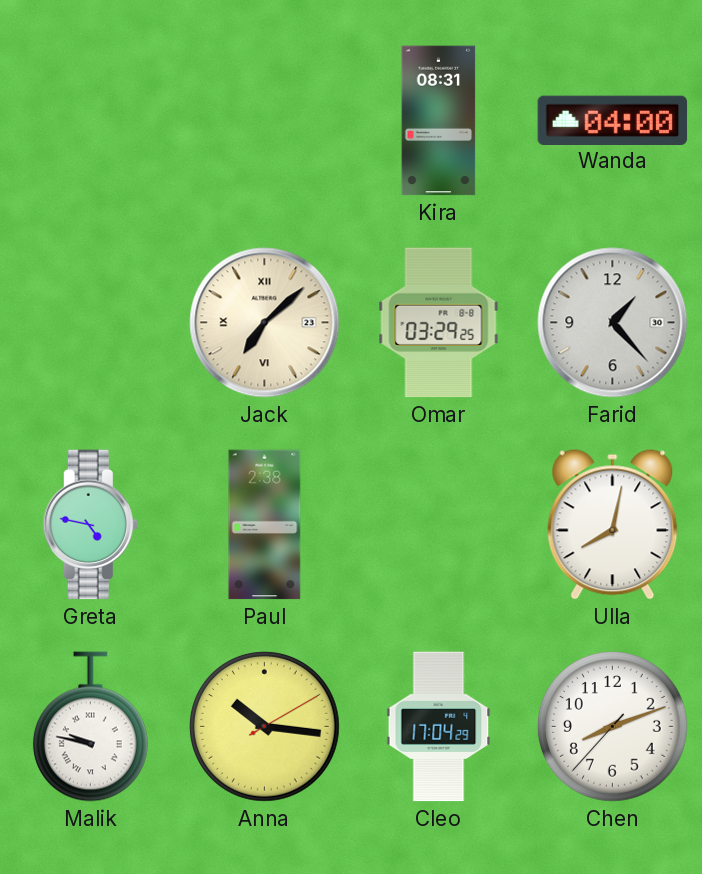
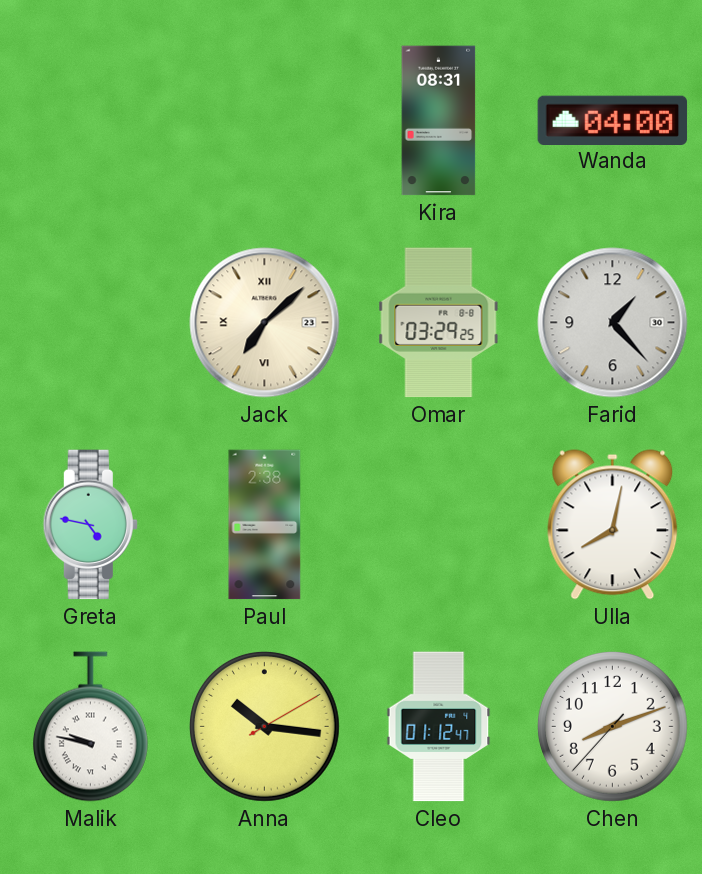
Cleo: 17:04 -> 01:12
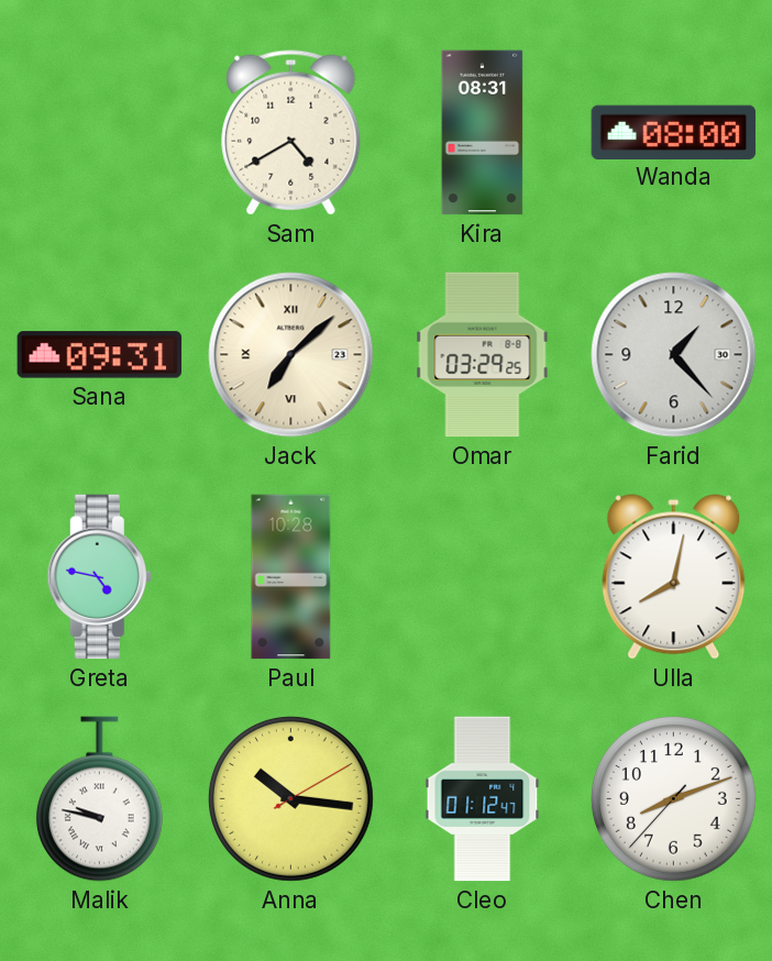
Sam: none -> 4:40
Wanda: 04:00 -> 08:00
Sana: none -> 09:31
Paul: 2:38 -> 10:28
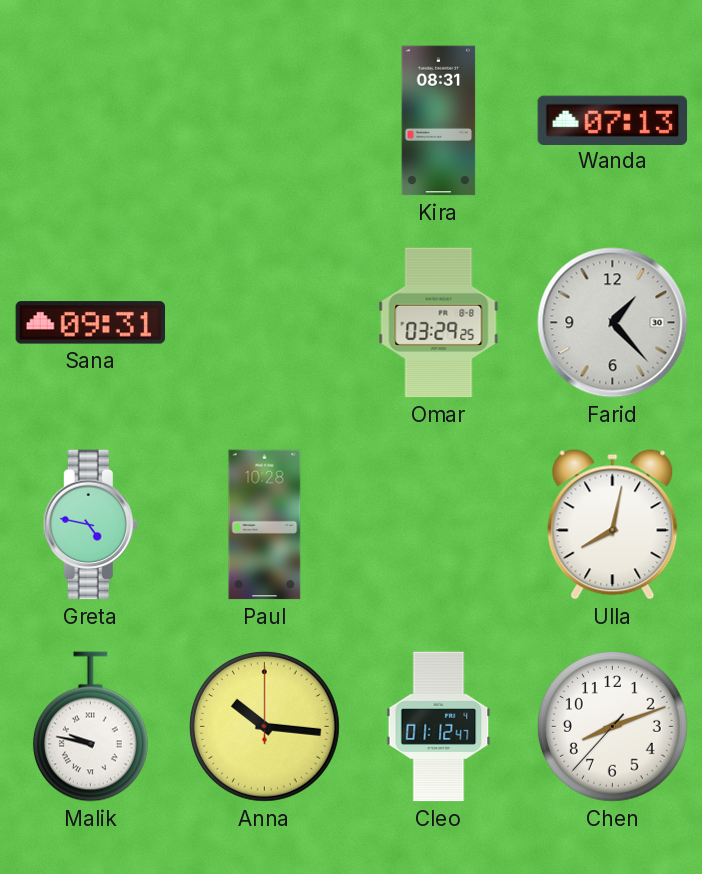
Sam: 4:40 -> none
Wanda: 08:00 -> 07:13
Jack: 7:08 -> none
Anna: 10:16:10 -> 10:16:00
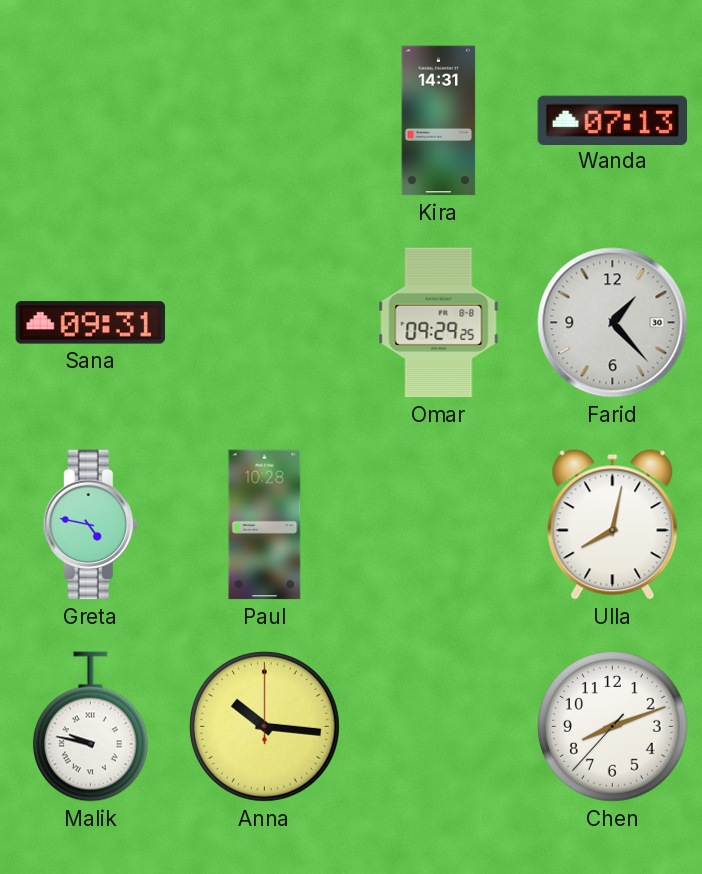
Kira: 08:31 -> 14:31
Omar: 03:29 -> 09:29
Cleo: 01:12 -> none
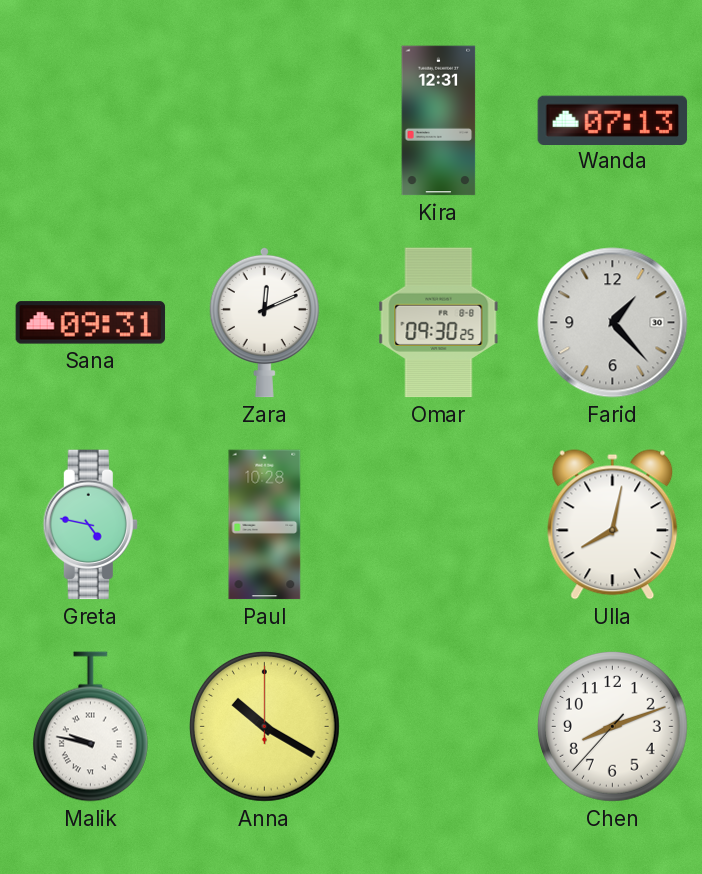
Kira: 14:31 -> 12:31
Zara: none -> 12:11
Omar: 09:29 -> 09:30
Anna: 10:16 -> 10:20
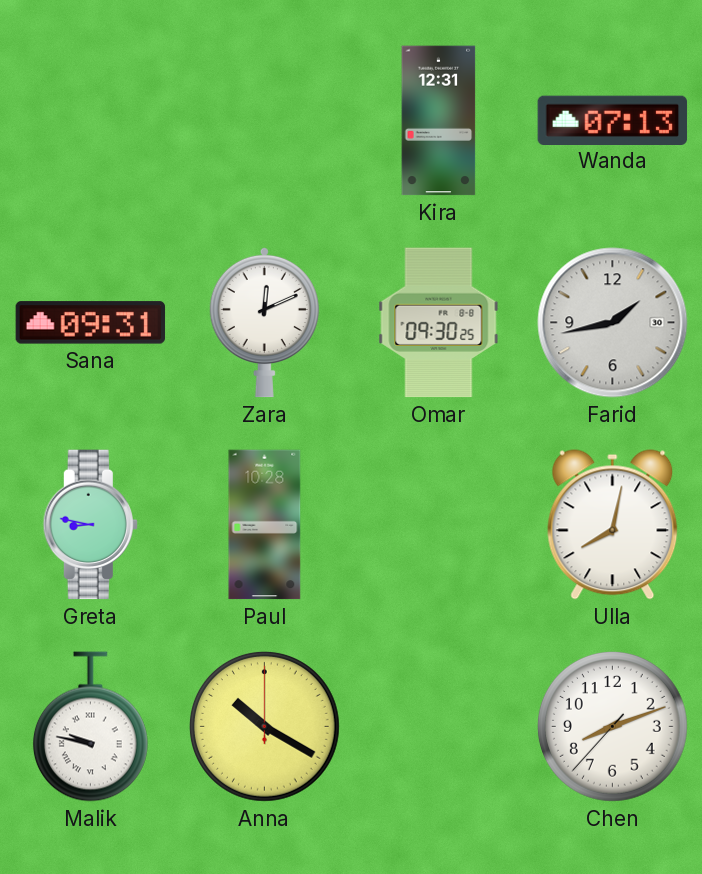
Farid: 1:23 -> 1:43
Greta: 4:47 -> 8:47
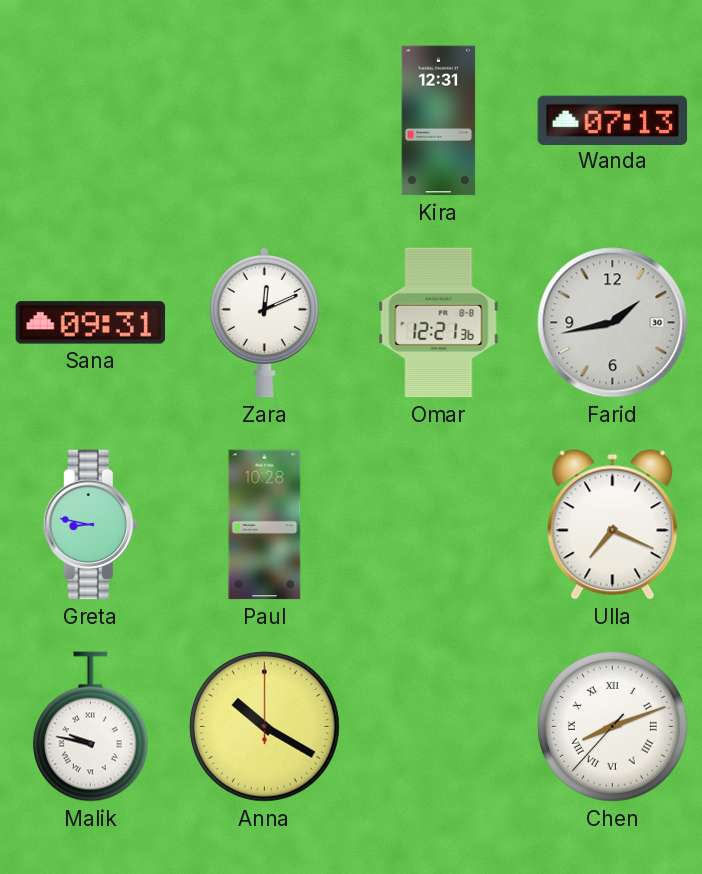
Omar: 09:30 -> 12:21
Ulla: 8:02 -> 7:19
Chen numerals: Arabic -> Roman
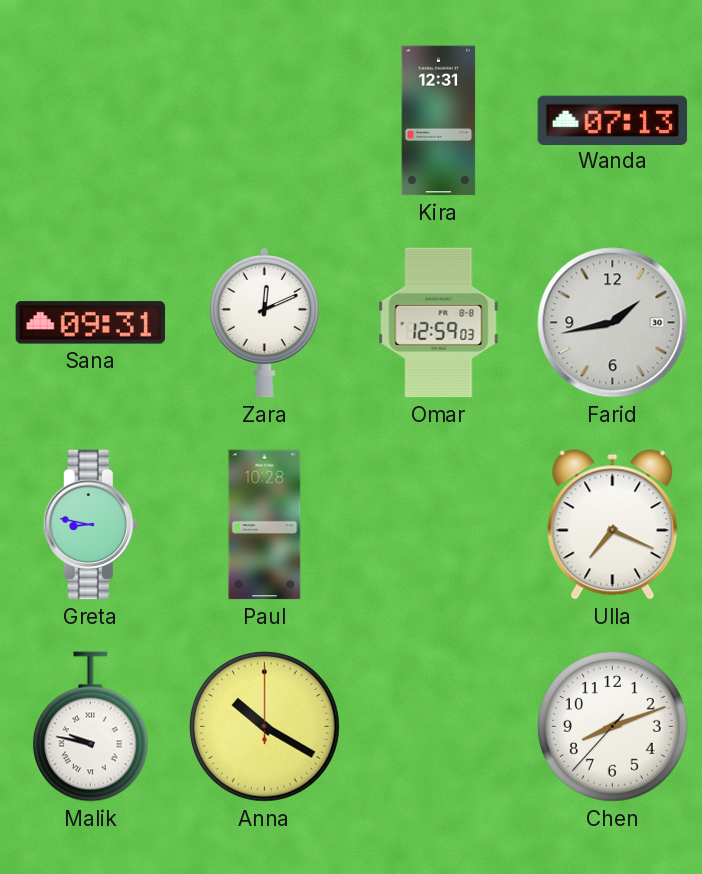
Omar: 12:21 -> 12:59
Chen numerals: Roman -> Arabic
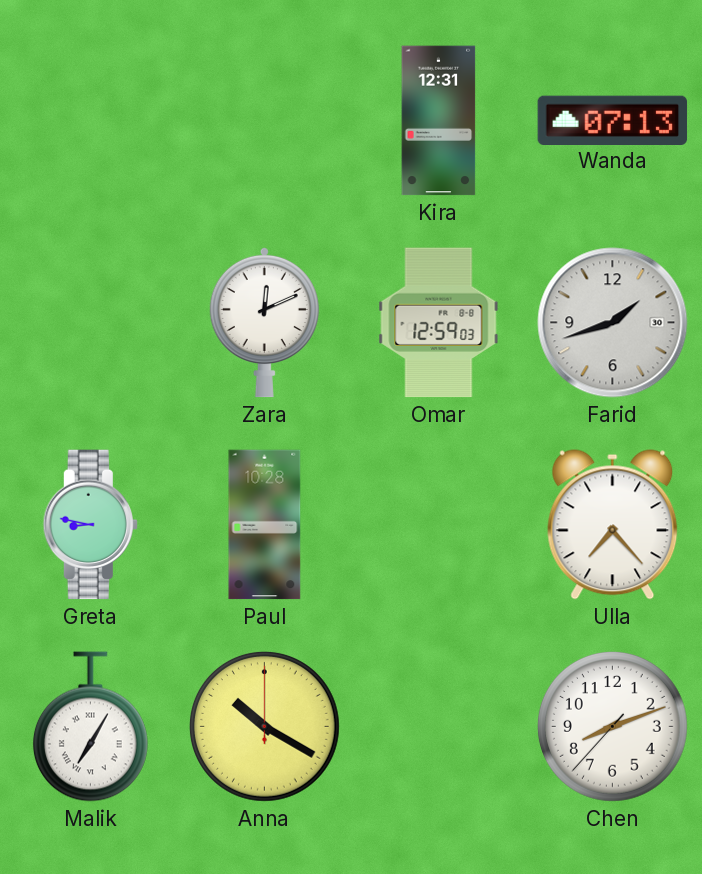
Sana: 09:31 -> none
Farid: 1:43 -> 1:42
Ulla: 7:19 -> 7:23
Malik: 9:47 -> 7:05
